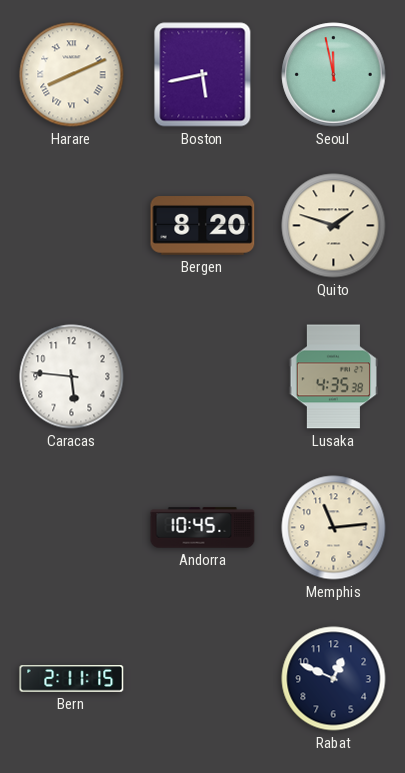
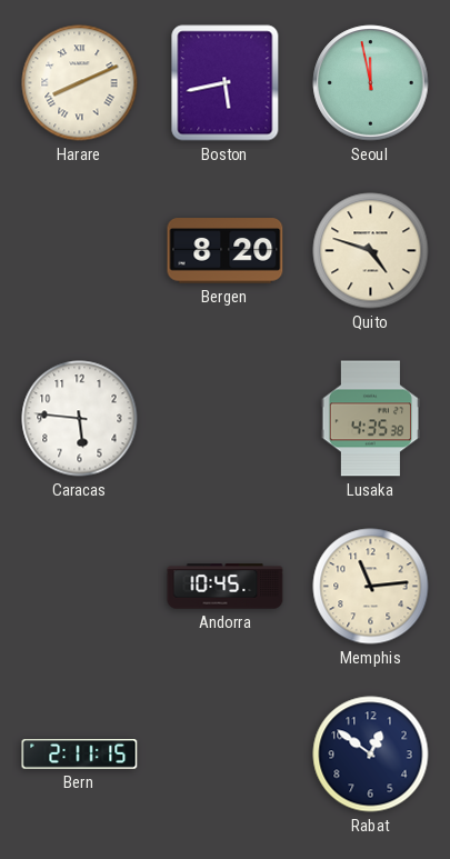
Quito: 1:48 -> 4:48
Rabat: 12:49 -> 12:51
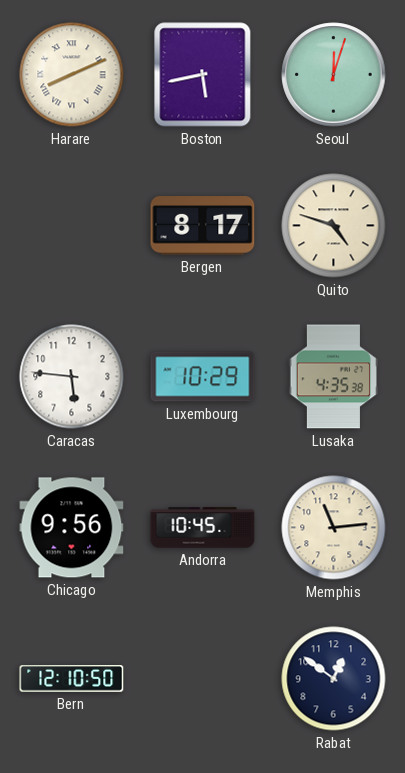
Seoul: 11:58 -> 12:03
Bergen: 8:20 -> 8:17
Luxembourg: none -> 10:29
Chicago: none -> 9:56
Bern: 2:11 -> 12:10
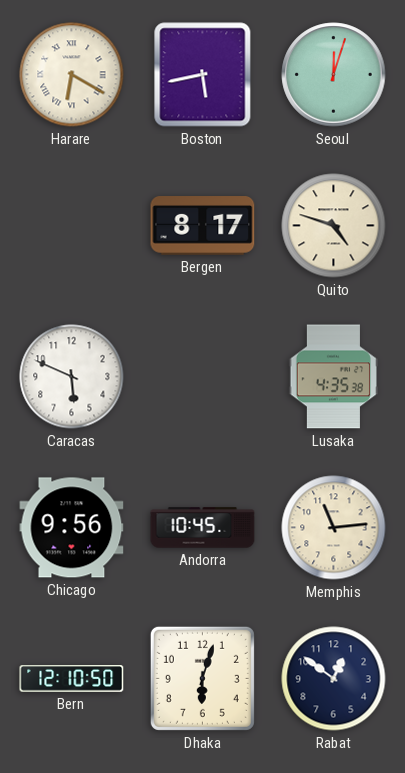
Harare: 8:11 -> 6:20
Caracas: 5:46 -> 5:49
Luxembourg: 10:29 -> none
Dhaka: none -> 6:03
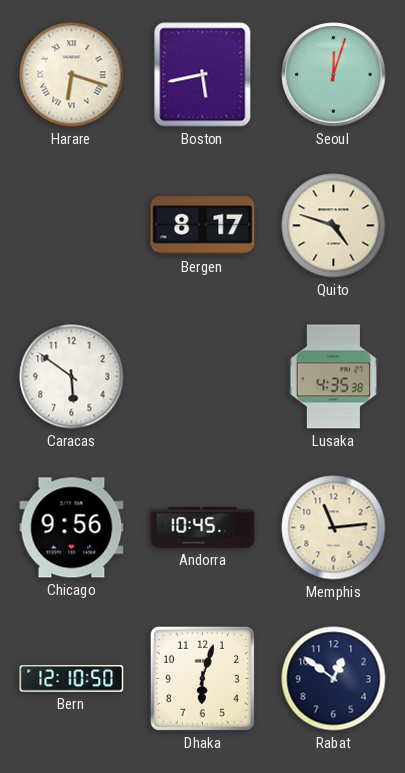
Harare: 6:20 -> 6:18
Caracas: 5:49 -> 5:51
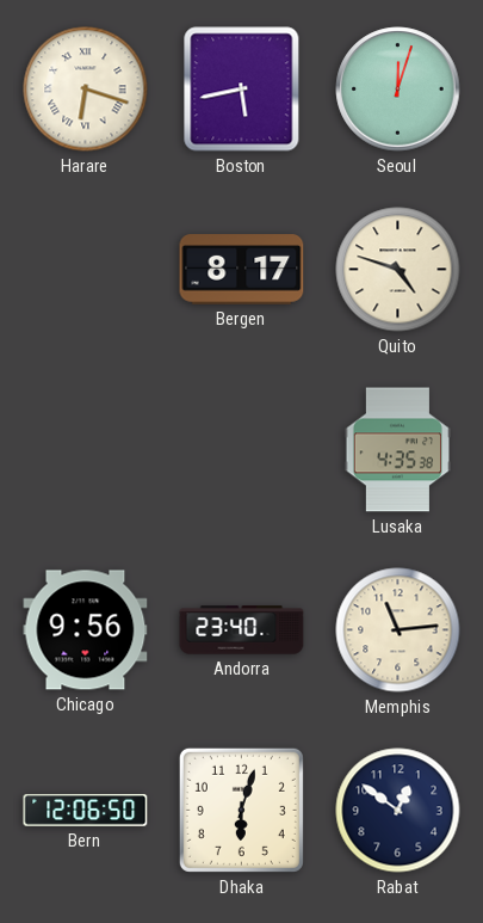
Caracas: 5:51 -> none
Andorra: 10:45 -> 23:40
Bern: 12:10 -> 12:06
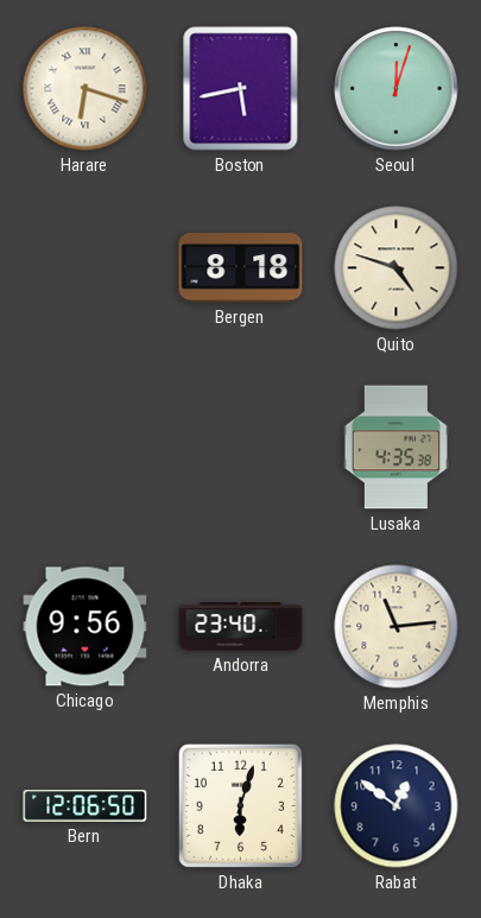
Bergen: 8:17 -> 8:18
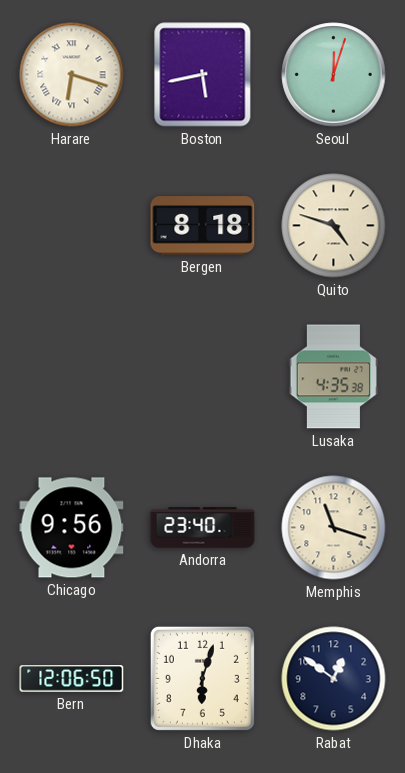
Memphis: 11:14 -> 11:18
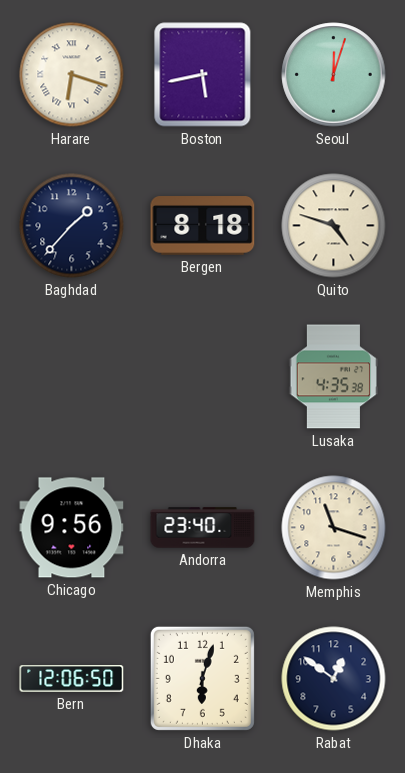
Baghdad: none -> 1:37
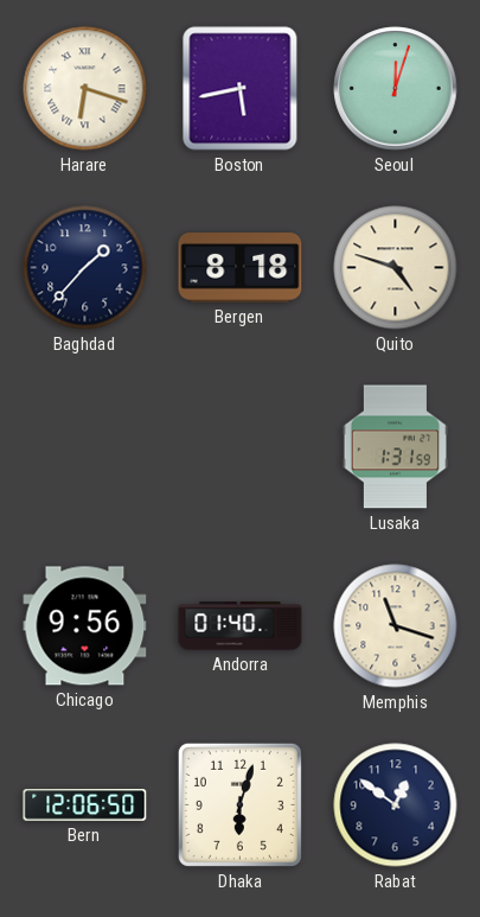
Lusaka: 4:35 -> 1:31
Andorra: 23:40 -> 01:40
